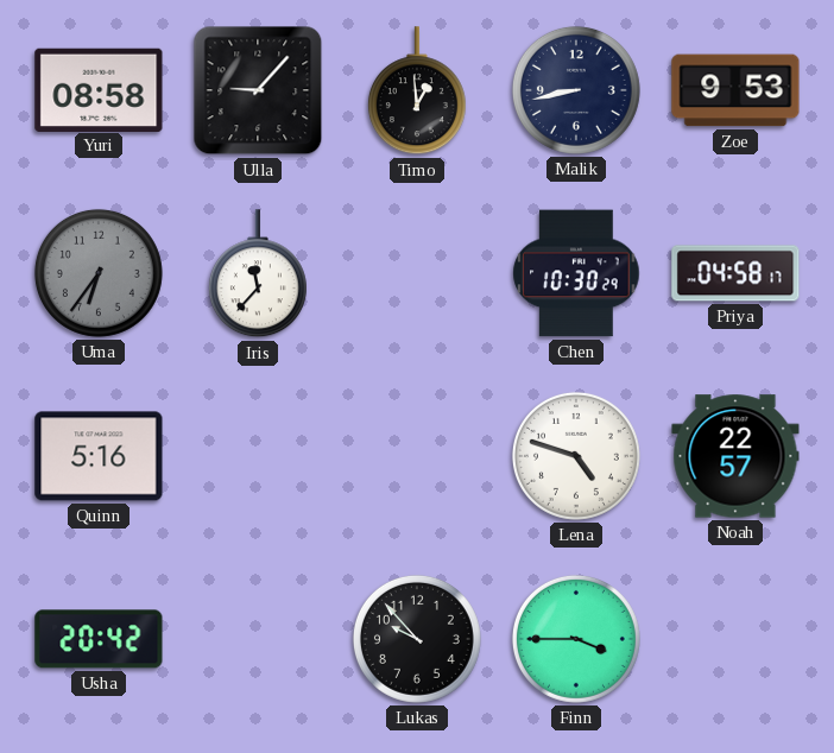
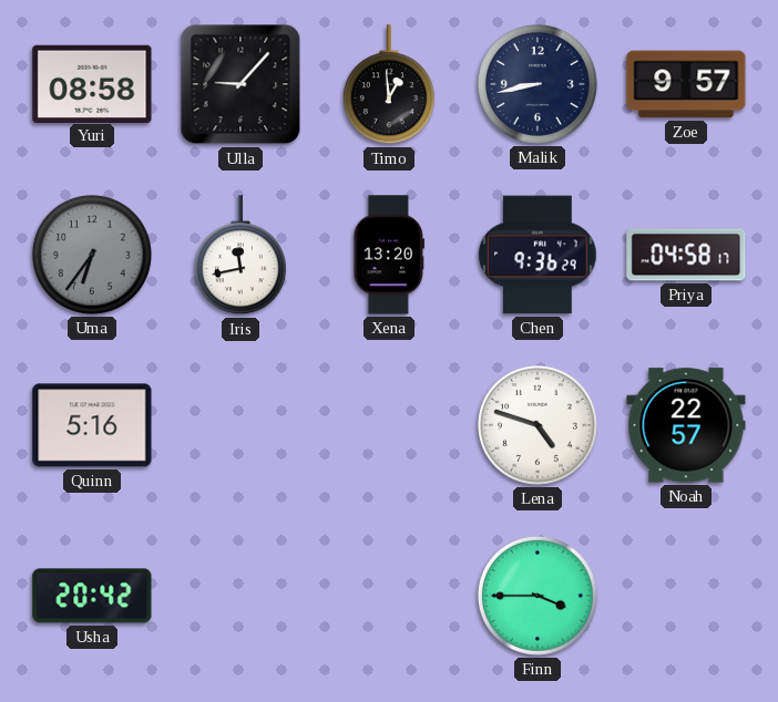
Zoe: 9:53 -> 9:57
Iris: 11:37 -> 11:43
Xena: none -> 13:20
Chen: 10:30 -> 9:36
Lukas: 9:53 -> none
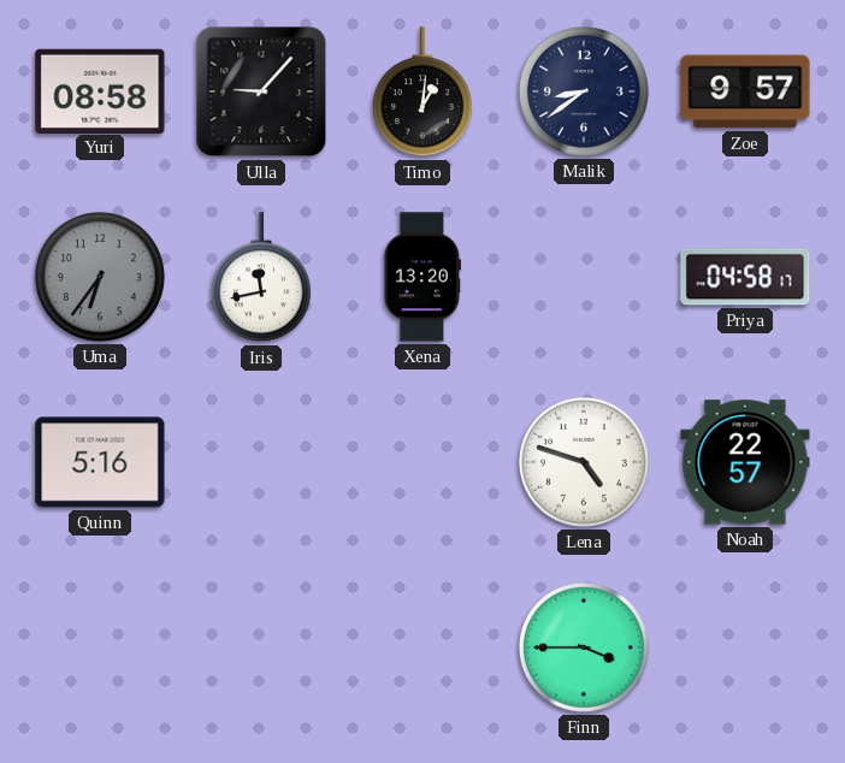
Timo: 12:59 -> 1:01
Malik: 8:43 -> 8:39
Chen: 9:36 -> none
Usha: 20:42 -> none
